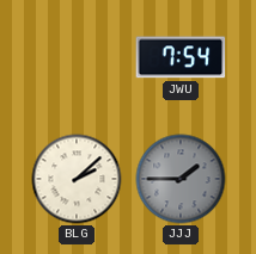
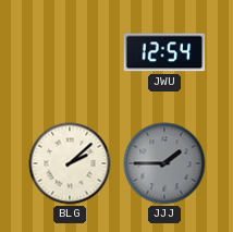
JWU: 7:54 -> 12:54
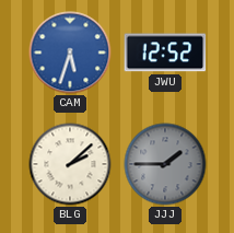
CAM: none -> 5:33
JWU: 12:54 -> 12:52
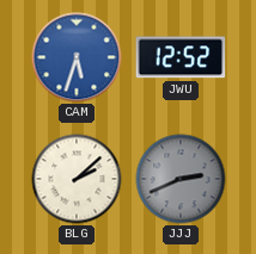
JJJ: 1:45 -> 2:41
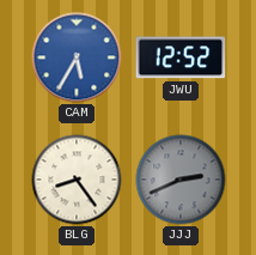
CAM: 5:33 -> 5:35
BLG: 2:08 -> 8:24
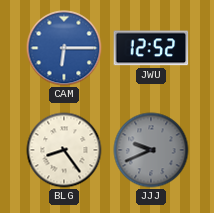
CAM: 5:35 -> 6:15
JJJ: 2:41 -> 9:41
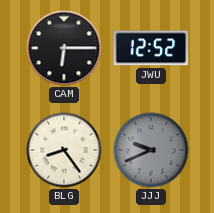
CAM dial: blue -> black
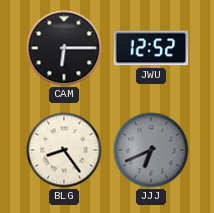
JJJ: 9:41 -> 6:41
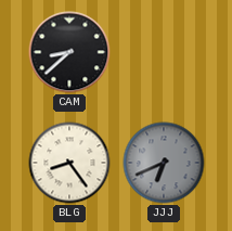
CAM: 6:15 -> 8:38
JWU: 12:52 -> none
